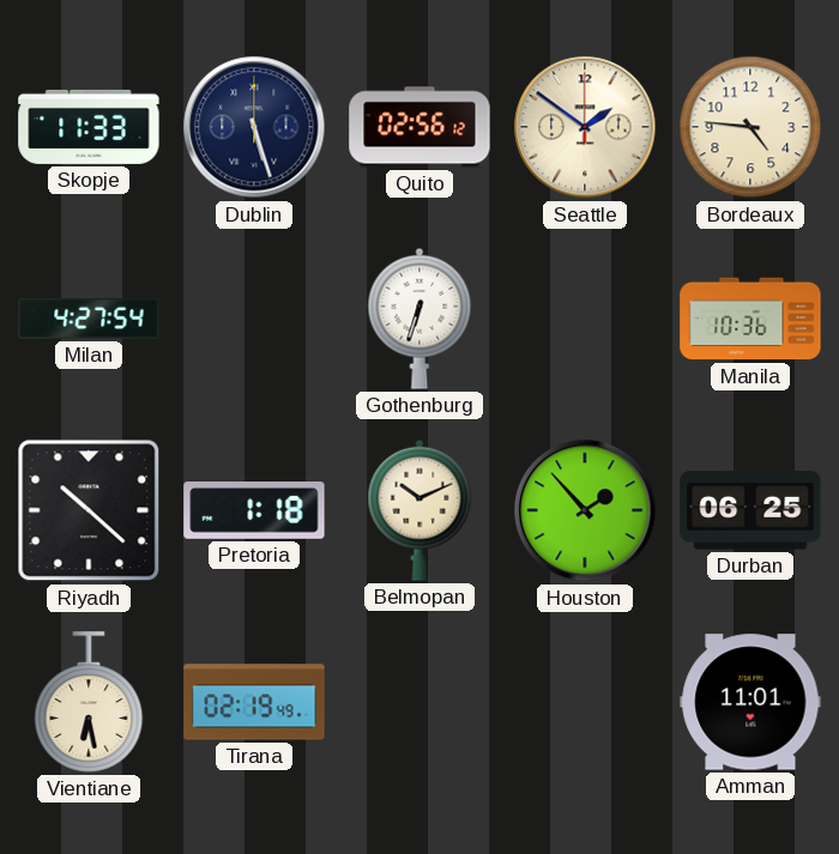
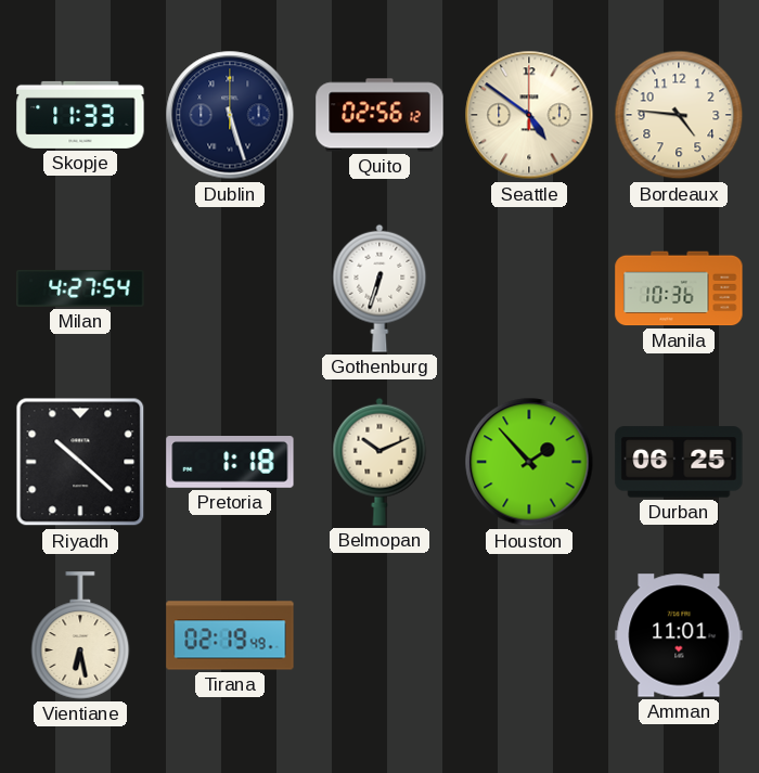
Seattle: 1:51 -> 4:51
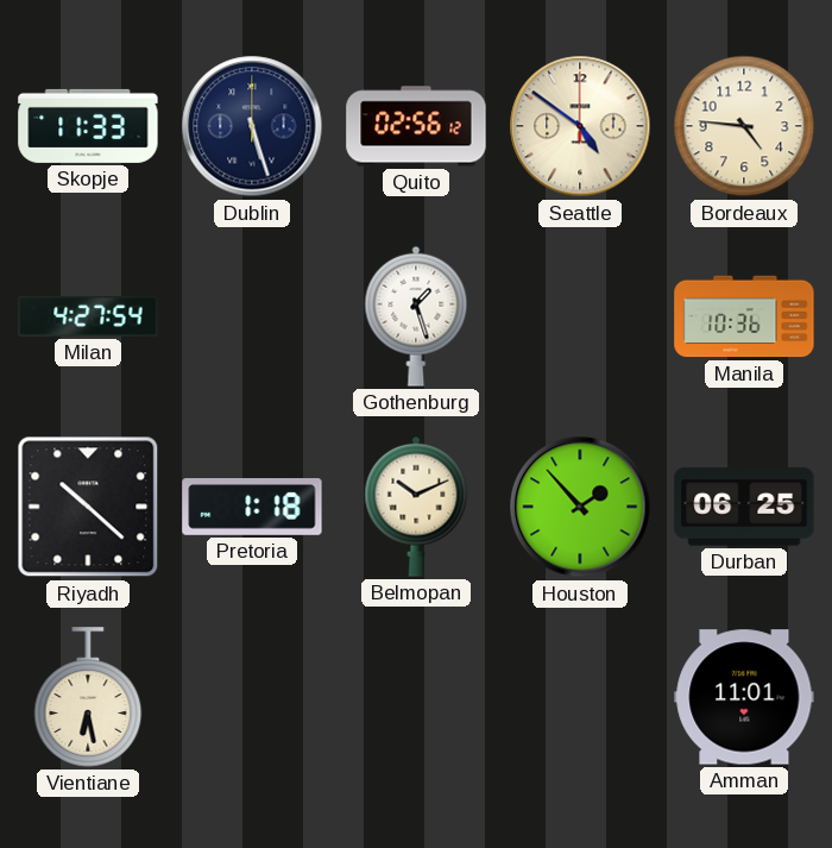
Gothenburg: 6:33 -> 1:27
Tirana: 02:19 -> none
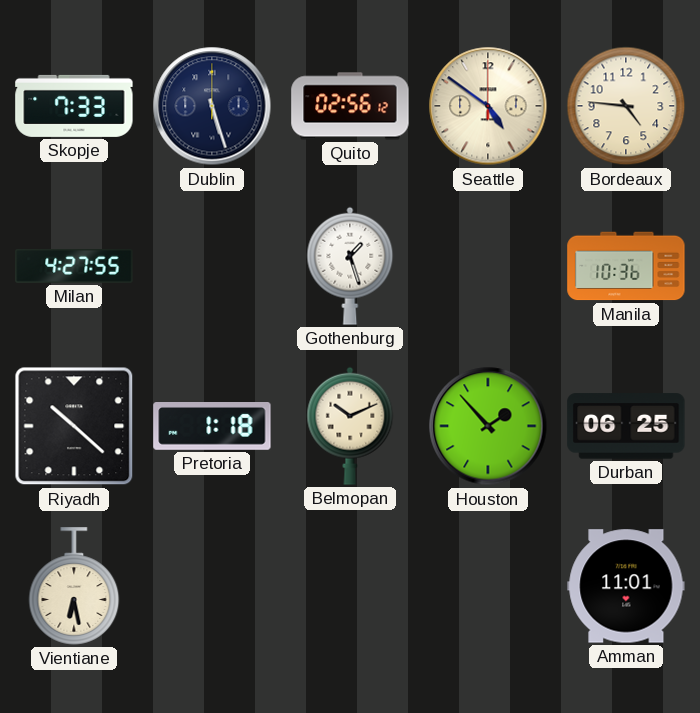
Skopje: 11:33 -> 7:33
Milan: 4:27:54 -> 4:27:55
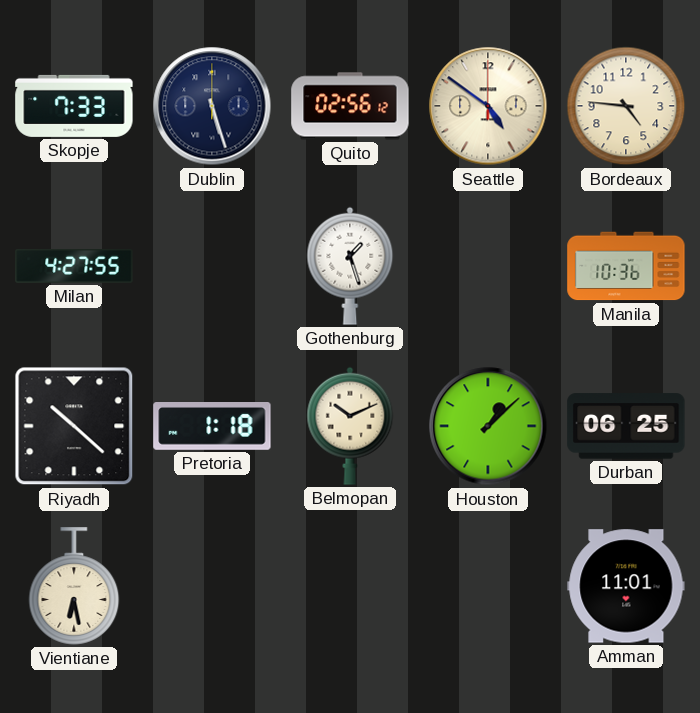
Houston: 1:53 -> 1:08
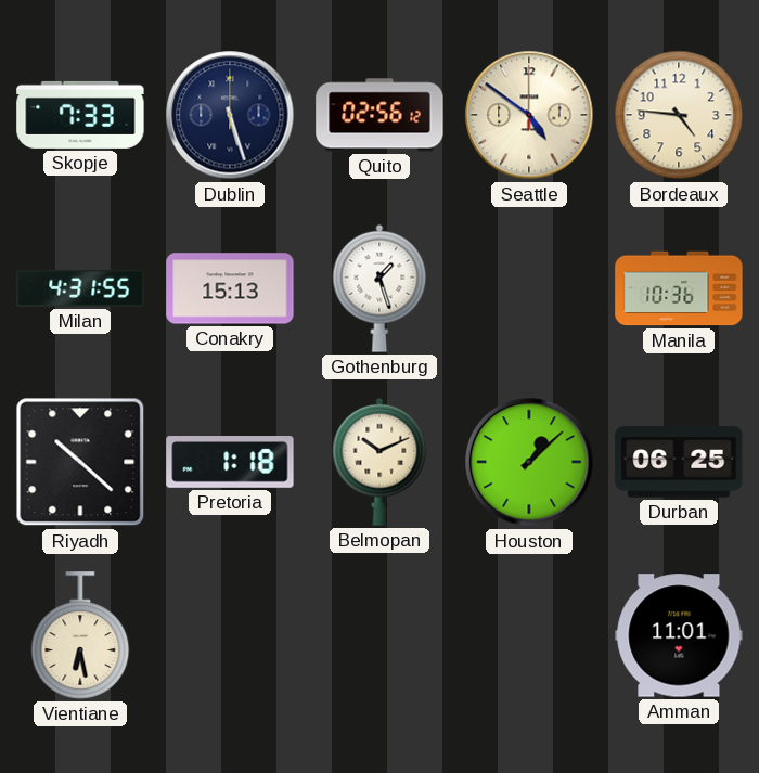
Milan: 4:27 -> 4:31
Conakry: none -> 15:13
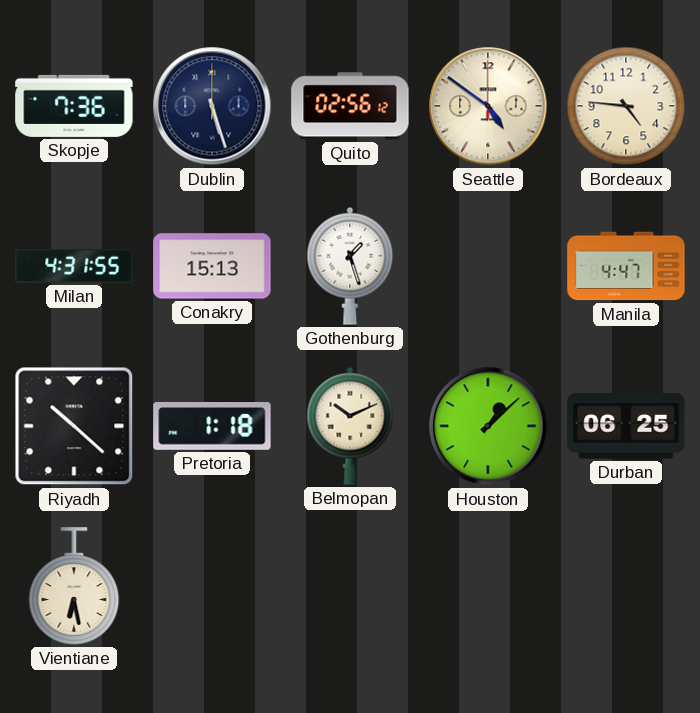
Skopje: 7:33 -> 7:36
Manila: 10:36 -> 4:47
Amman: 11:01 -> none
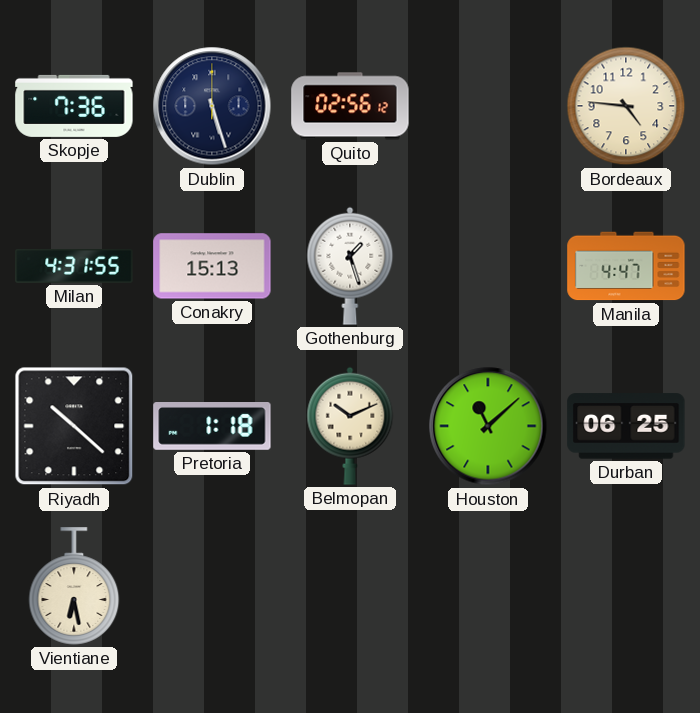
Seattle: 4:51 -> none
Houston: 1:08 -> 11:08
